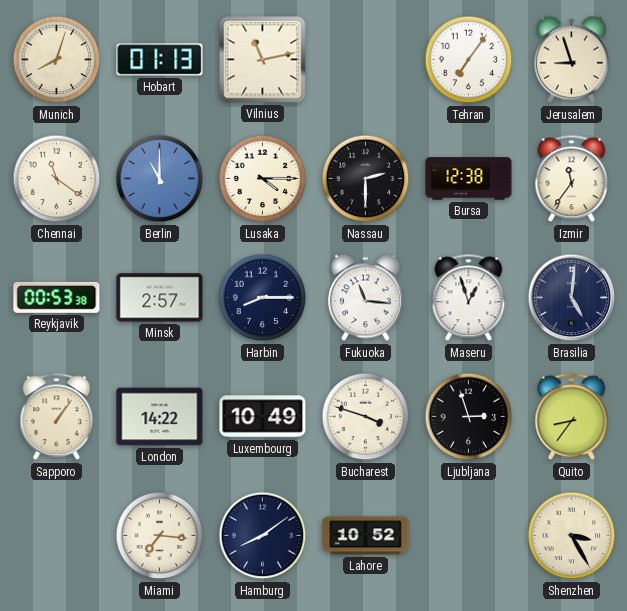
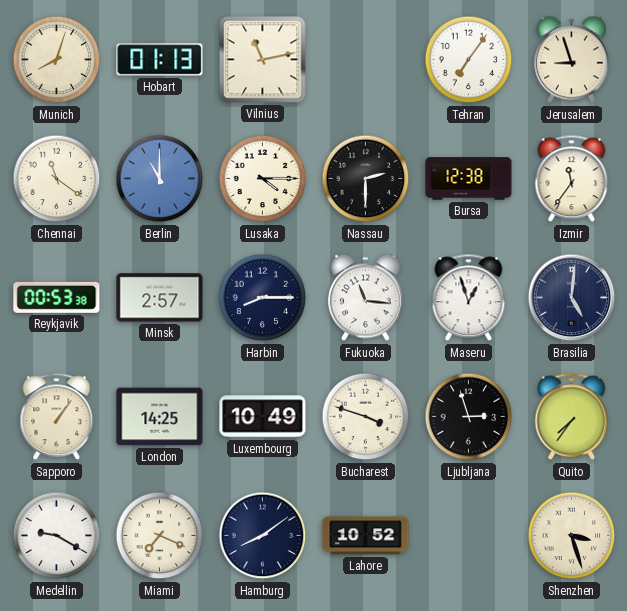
London: 14:22 -> 14:25
Quito: 8:36 -> 7:36
Medellin: none -> 9:20
Miami: 7:16 -> 7:19
Shenzhen: 3:25 -> 3:27
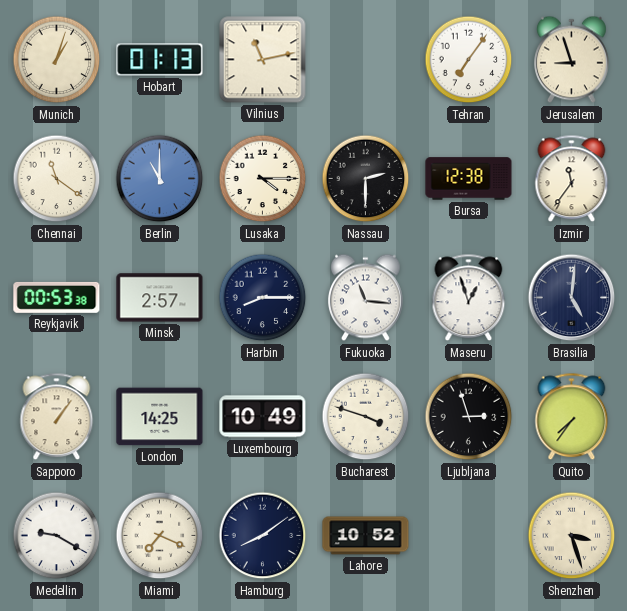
Munich: 8:03 -> 1:03
